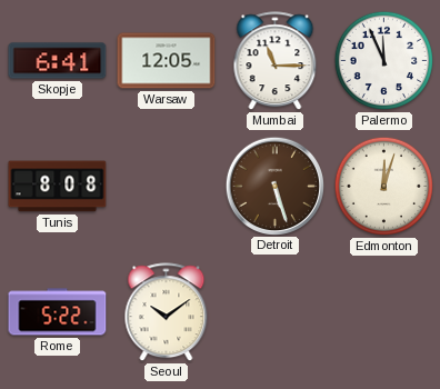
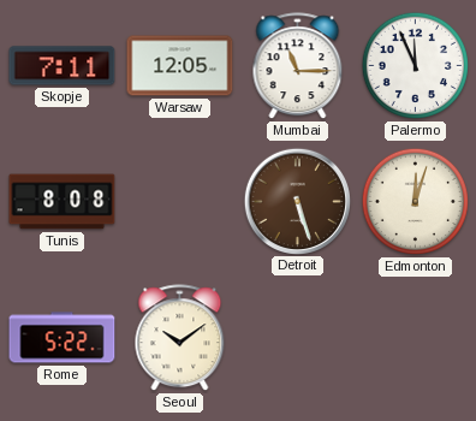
Skopje: 6:41 -> 7:11
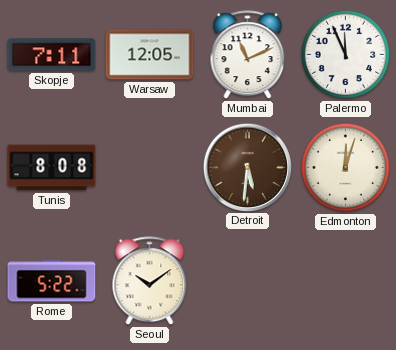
Mumbai: 11:15 -> 11:11
Detroit: 5:27 -> 5:31
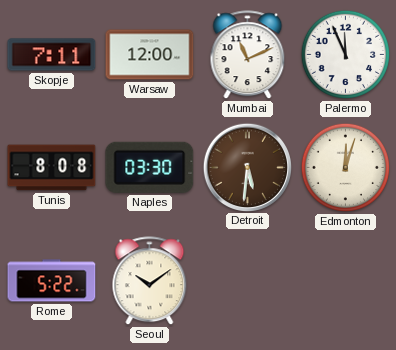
Warsaw: 12:05 -> 12:00
Naples: none -> 03:30
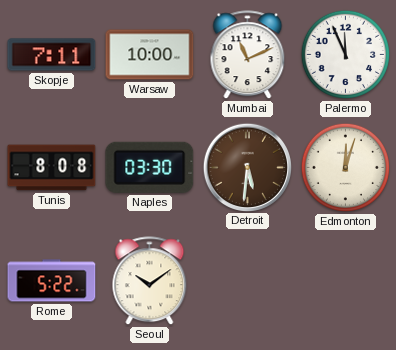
Warsaw: 12:00 -> 10:00
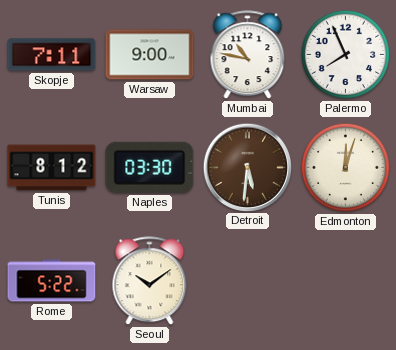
Warsaw: 10:00 -> 9:00
Mumbai: 11:11 -> 10:47
Palermo: 11:56 -> 7:56
Tunis: 8:08 -> 8:12
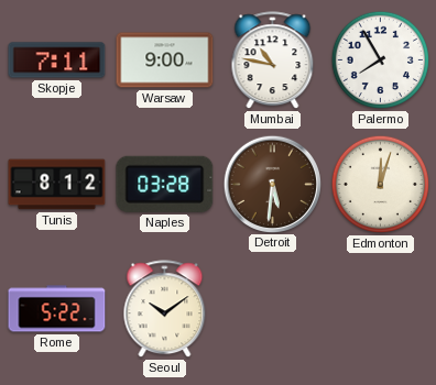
Palermo: 7:56 -> 7:55
Naples: 03:30 -> 03:28
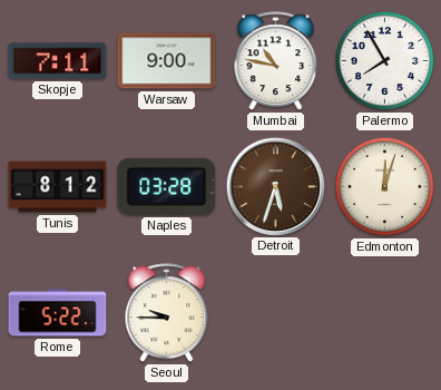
Detroit: 5:31 -> 5:33
Seoul: 10:09 -> 9:45
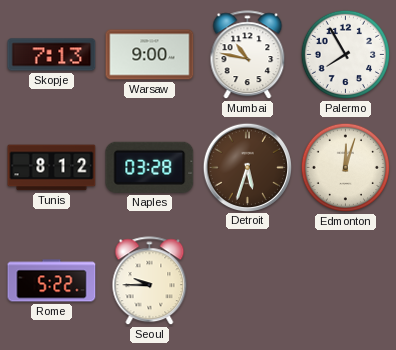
Skopje: 7:11 -> 7:13
